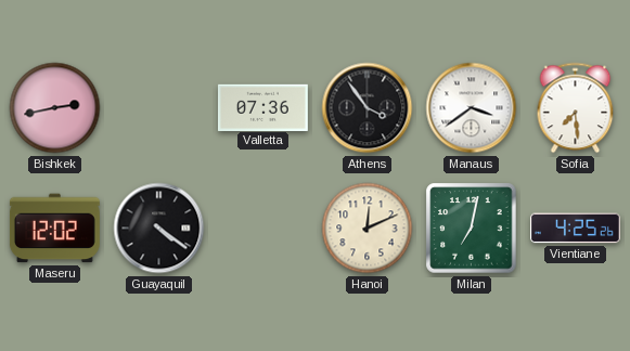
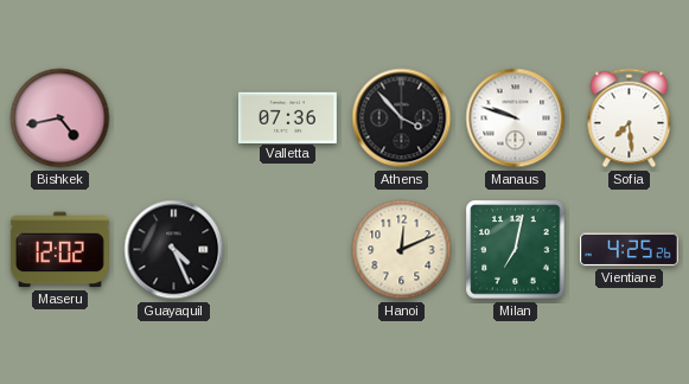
Bishkek: 2:43 -> 4:43
Athens: 3:54 -> 3:53
Manaus: 3:39 -> 9:48
Guayaquil: 4:21 -> 4:26
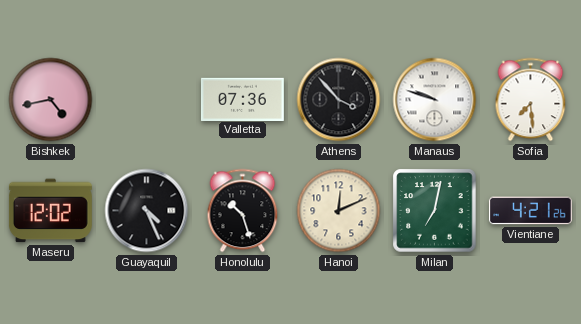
Honolulu: none -> 10:27
Vientiane: 4:25 -> 4:21
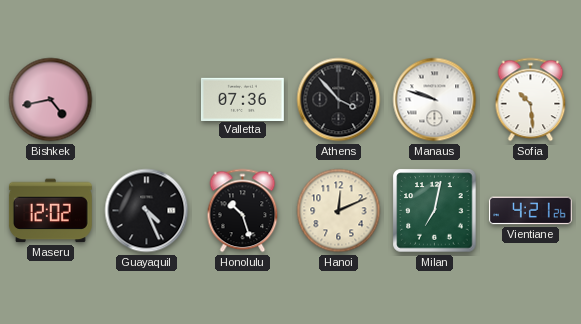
Sofia: 7:29 -> 10:29
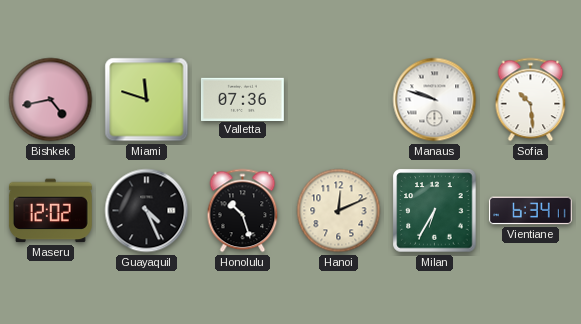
Miami: none -> 11:48
Athens: 3:53 -> none
Milan: 7:02 -> 6:35
Vientiane: 4:21 -> 6:34
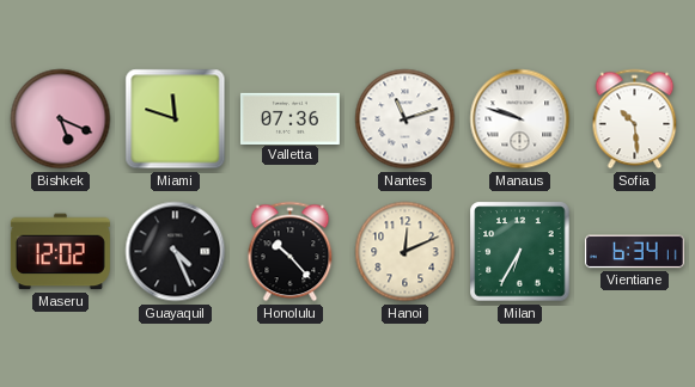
Bishkek: 4:43 -> 5:19
Nantes: none -> 11:12
Honolulu: 10:27 -> 10:23
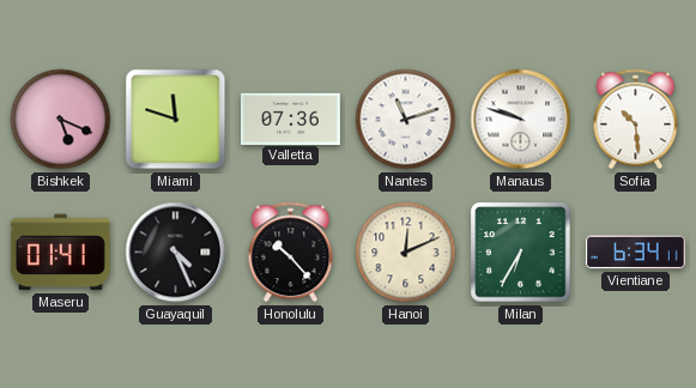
Maseru: 12:02 -> 01:41
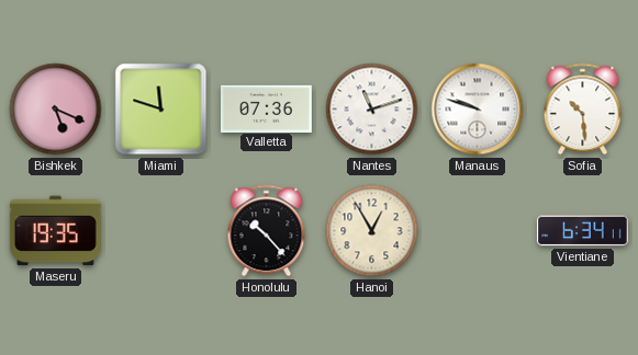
Maseru: 01:41 -> 19:35
Guayaquil: 4:26 -> none
Hanoi: 12:11 -> 12:55
Milan: 6:35 -> none
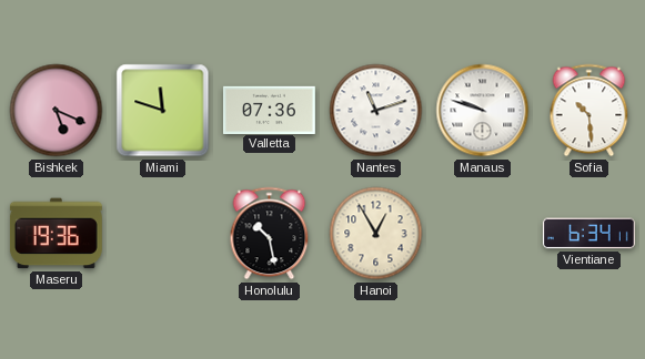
Maseru: 19:35 -> 19:36
Honolulu: 10:23 -> 10:28
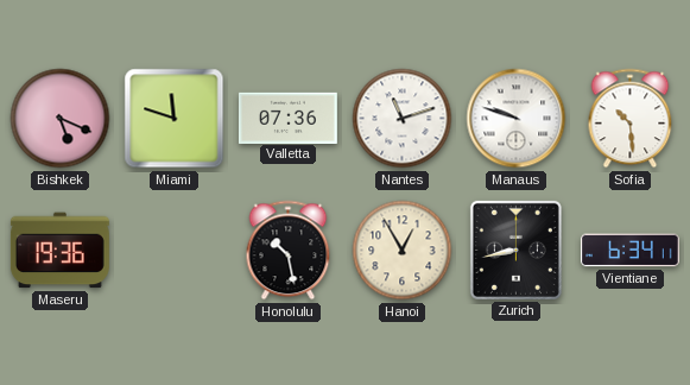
Zurich: none -> 8:43
